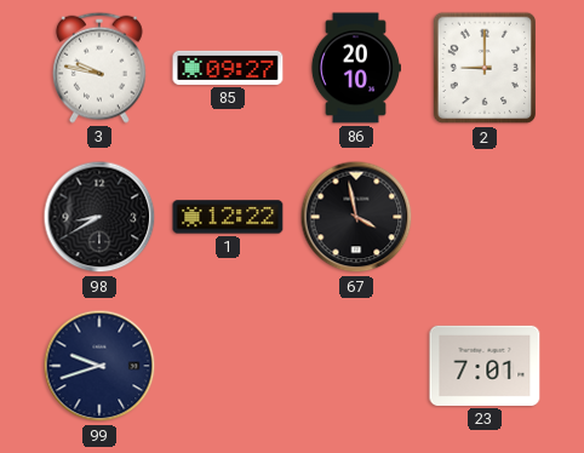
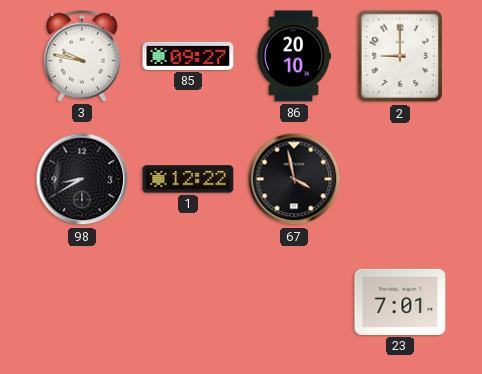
99: 9:42 -> none
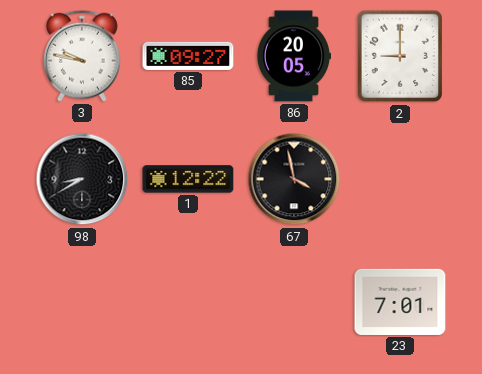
86: 20:10 -> 20:05
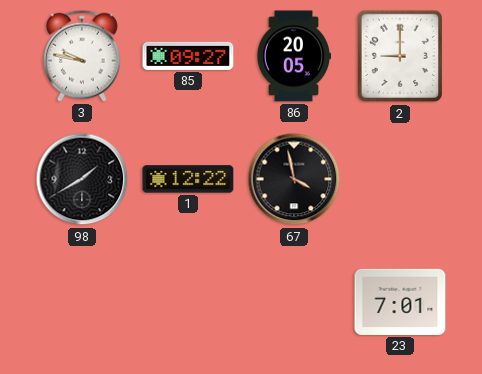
98: 8:40 -> 1:40
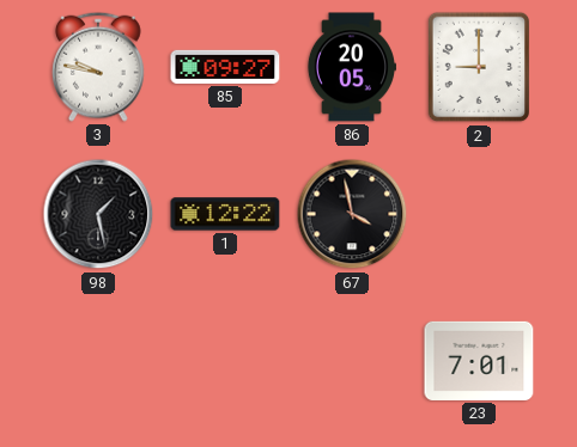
98: 1:40 -> 1:28
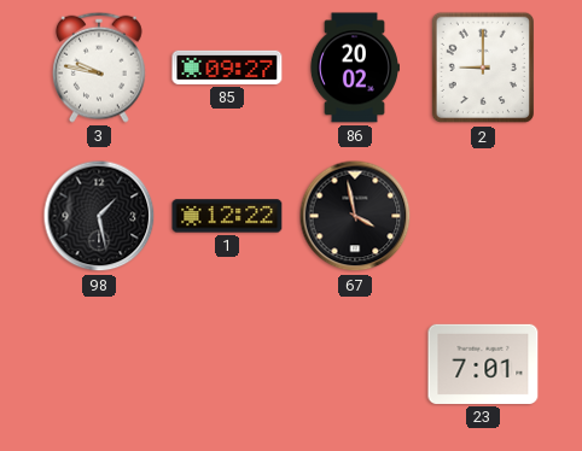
86: 20:05 -> 20:02
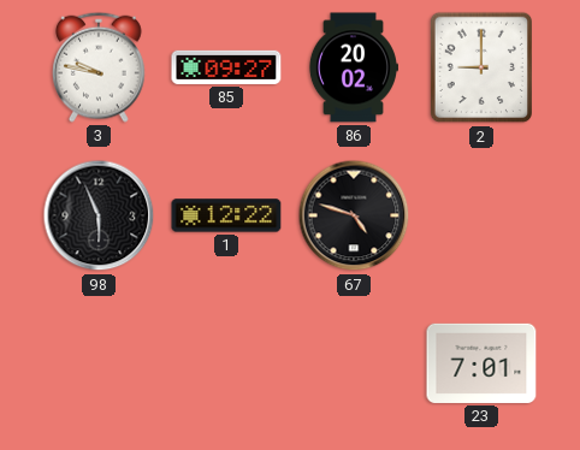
98: 1:28 -> 5:56
67: 3:58 -> 4:48
